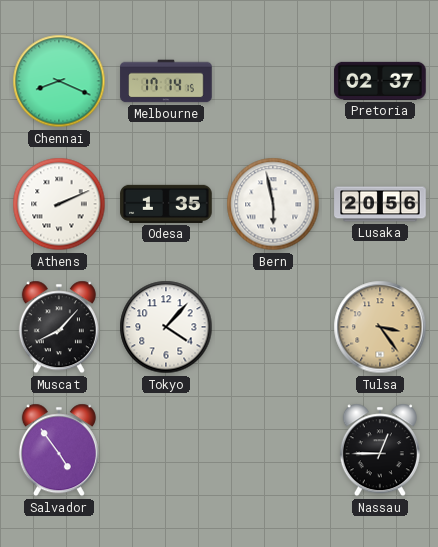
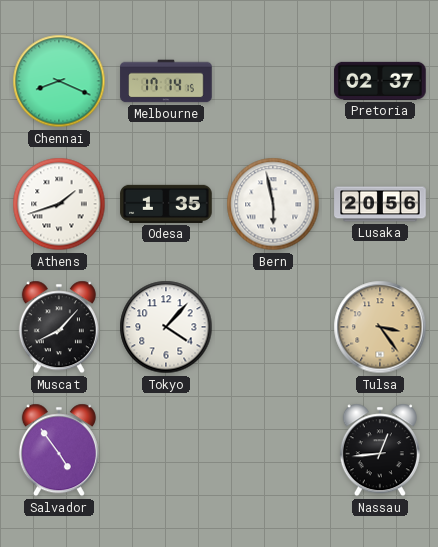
Athens: 2:11 -> 1:42
Nassau: 12:45 -> 12:44
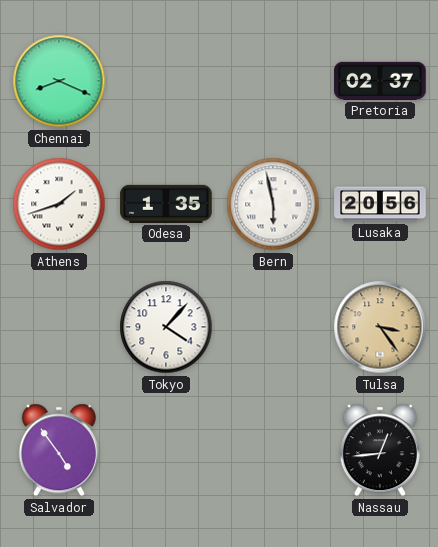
Melbourne: 17:14 -> none
Muscat: 8:07 -> none
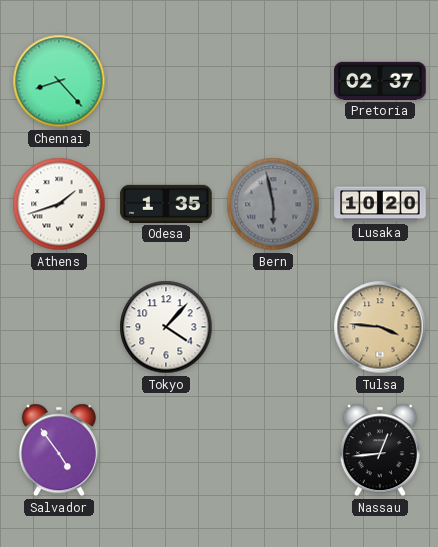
Chennai: 8:19 -> 8:23
Bern dial: white -> grey
Lusaka: 20:56 -> 10:20
Tulsa: 3:24 -> 3:46
